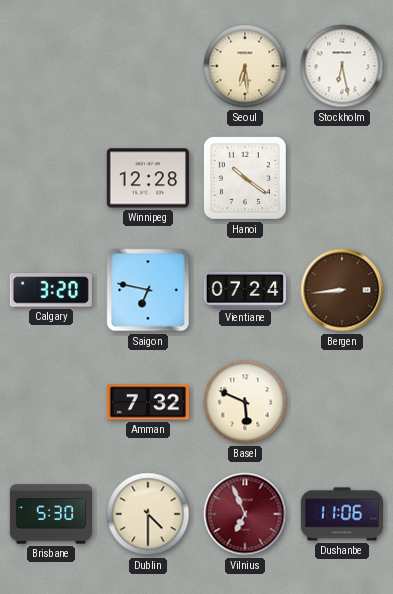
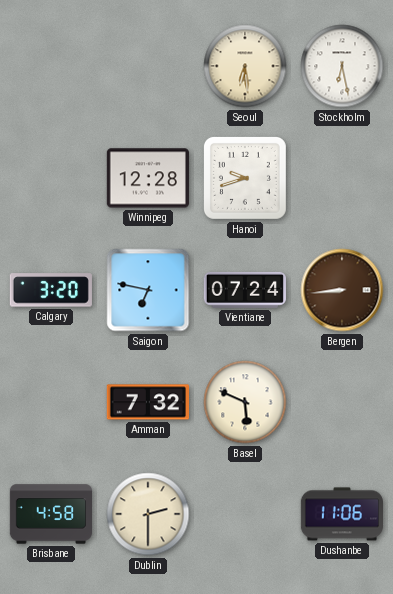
Hanoi: 10:21 -> 9:42
Brisbane: 5:30 -> 4:58
Dublin: 4:30 -> 2:30
Vilnius: 6:56 -> none
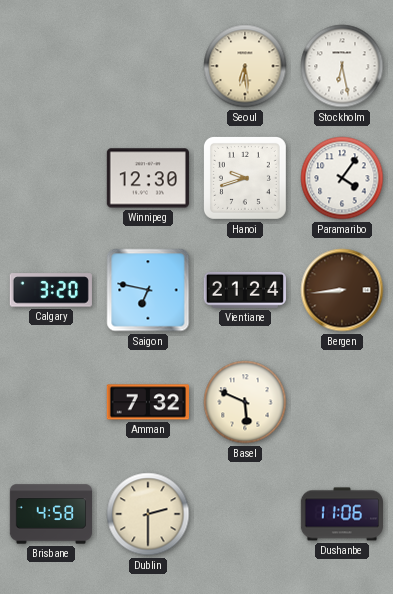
Winnipeg: 12:28 -> 12:30
Paramaribo: none -> 4:06
Vientiane: 07:24 -> 21:24
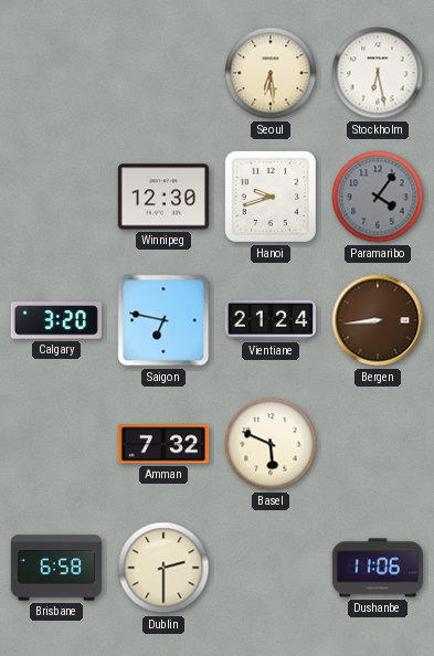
Paramaribo dial: white -> grey
Brisbane: 4:58 -> 6:58
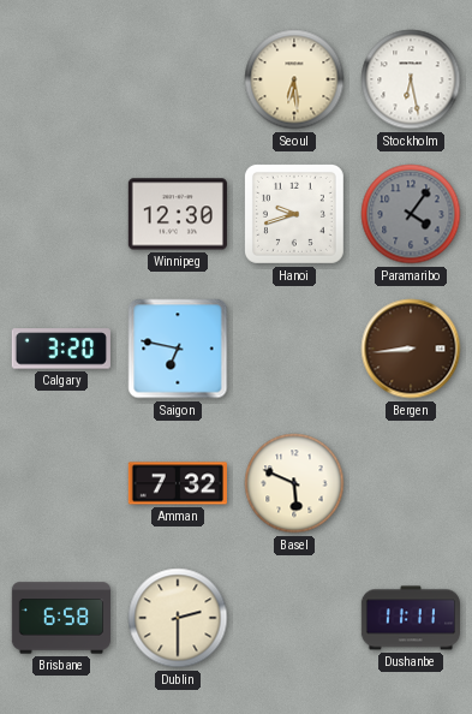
Vientiane: 21:24 -> none
Dushanbe: 11:06 -> 11:11
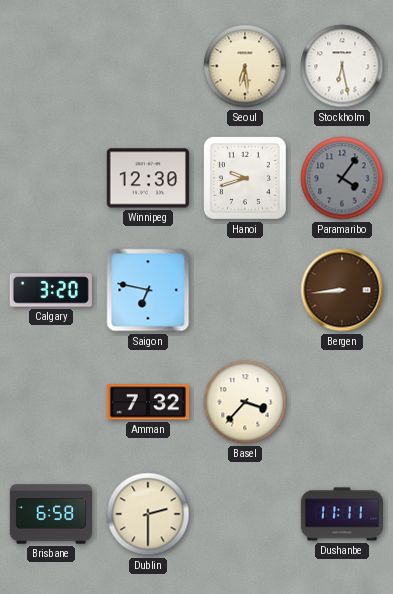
Basel: 5:49 -> 3:37
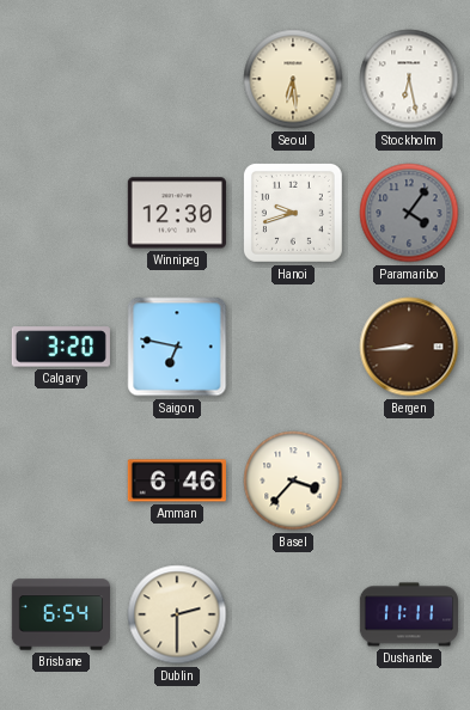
Amman: 7:32 -> 6:46
Brisbane: 6:58 -> 6:54
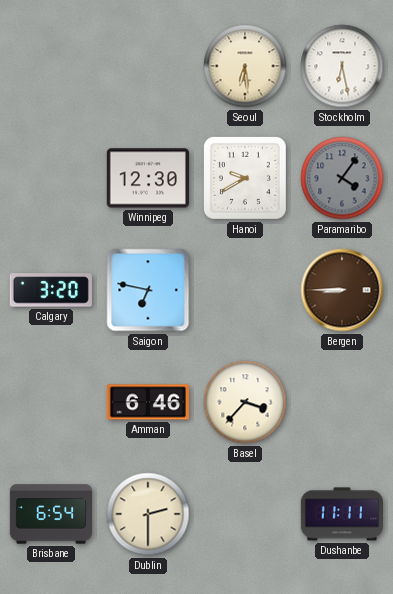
Hanoi: 9:42 -> 9:40
Bergen: 8:44 -> 8:45
